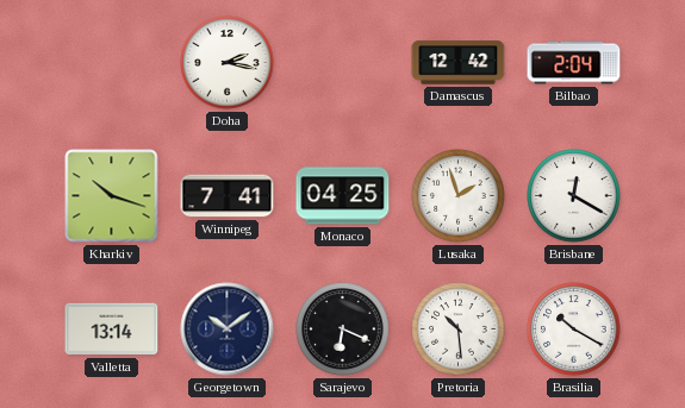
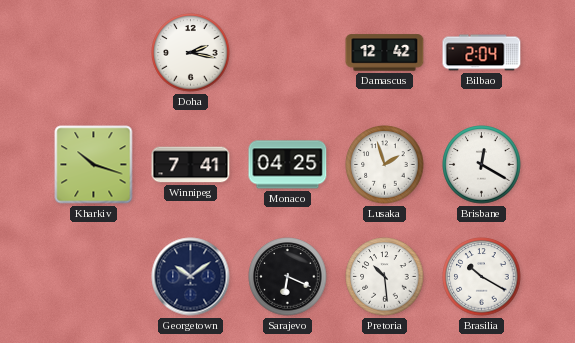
Valletta: 13:14 -> none
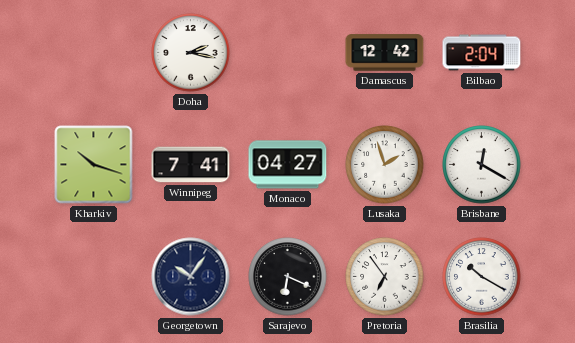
Monaco: 04:25 -> 04:27
Georgetown: 10:09 -> 10:06
Pretoria: 10:29 -> 6:54
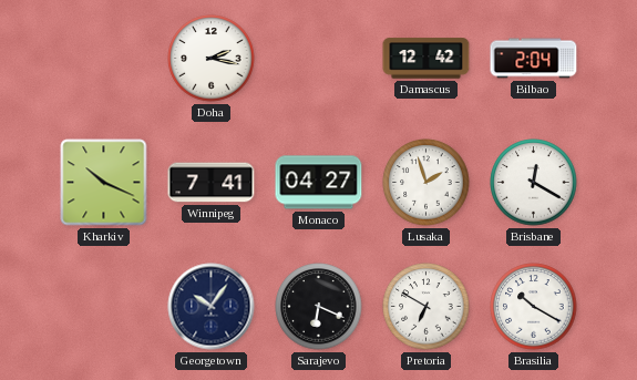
Kharkiv: 10:18 -> 10:19
Pretoria: 6:54 -> 6:50
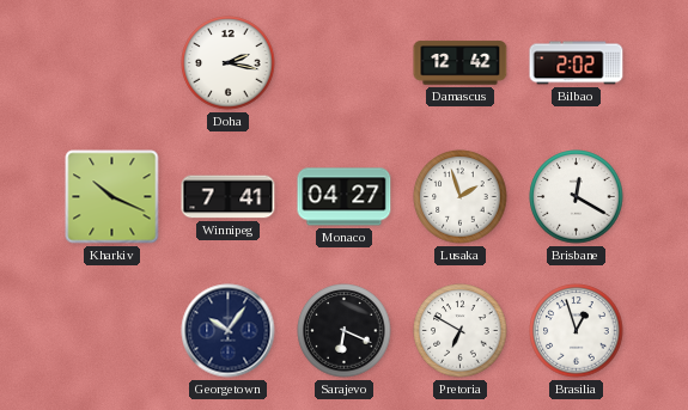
Bilbao: 2:04 -> 2:02
Brasilia: 10:20 -> 12:57
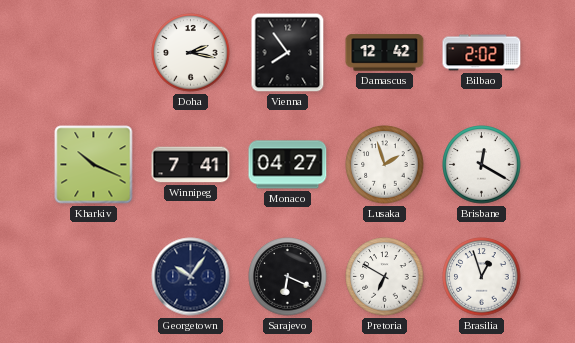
Vienna: none -> 7:54
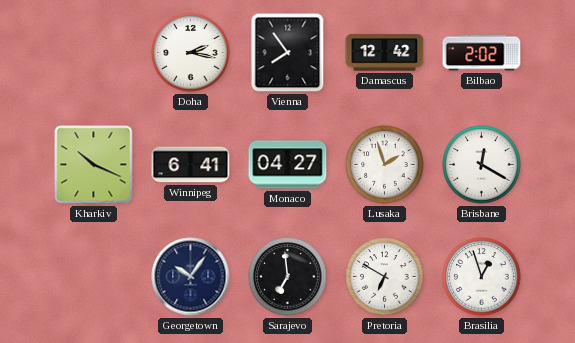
Winnipeg: 7:41 -> 6:41
Sarajevo: 6:19 -> 6:59
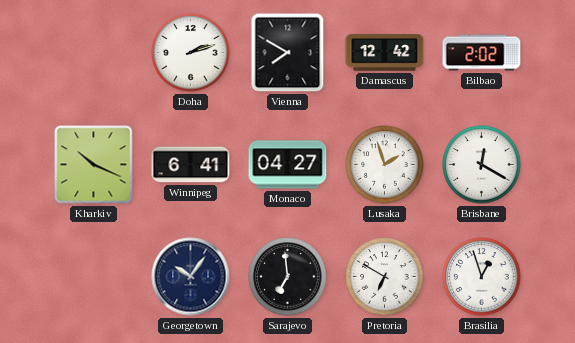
Doha: 2:17 -> 2:12
Vienna: 7:54 -> 7:50
